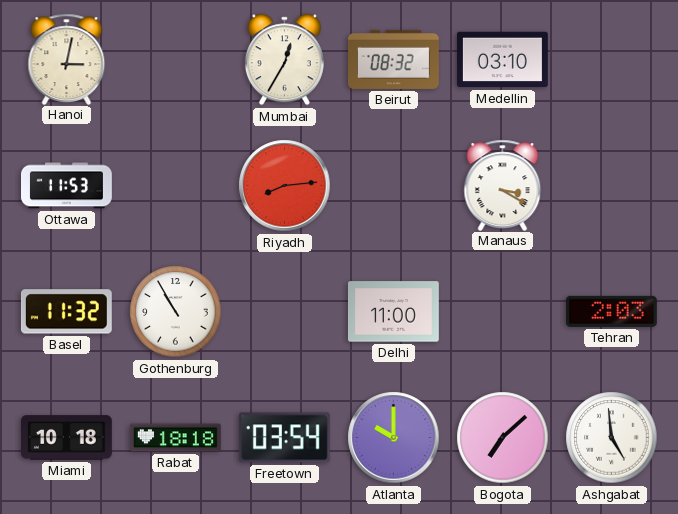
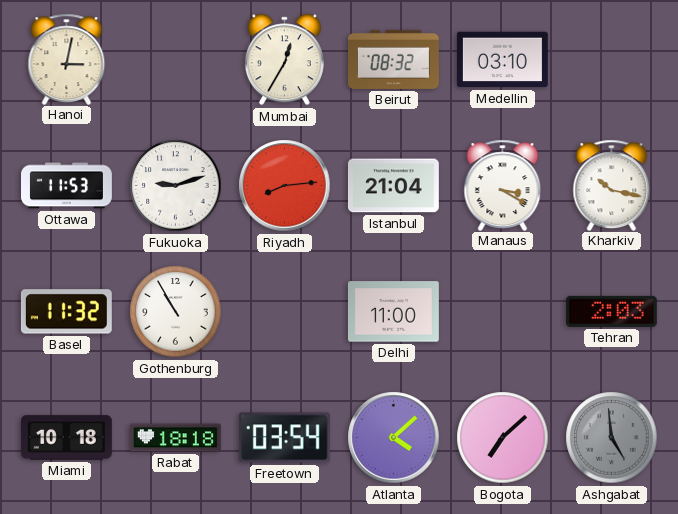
Fukuoka: none -> 9:12
Istanbul: none -> 21:04
Kharkiv: none -> 10:17
Atlanta: 10:00 -> 4:08
Ashgabat dial: white -> grey
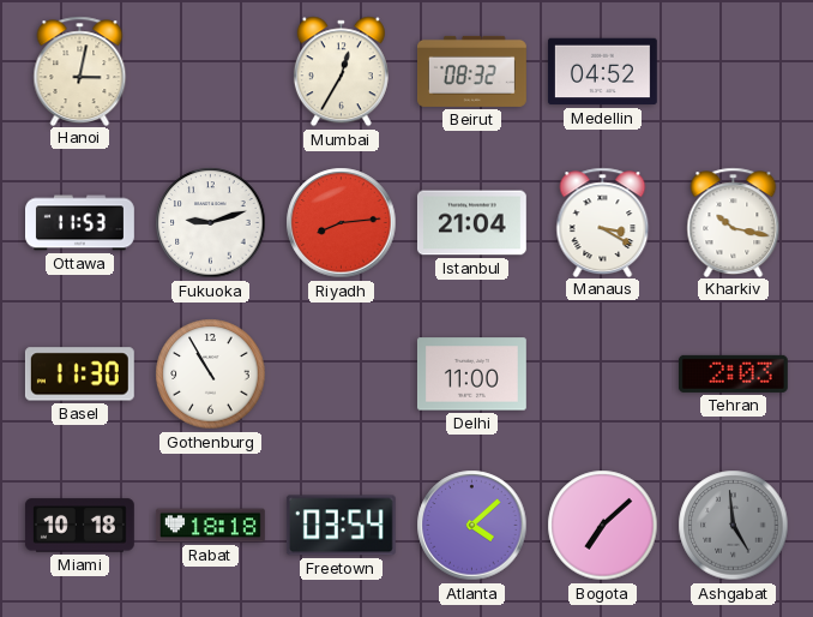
Medellin: 03:10 -> 04:52
Basel: 11:32 -> 11:30
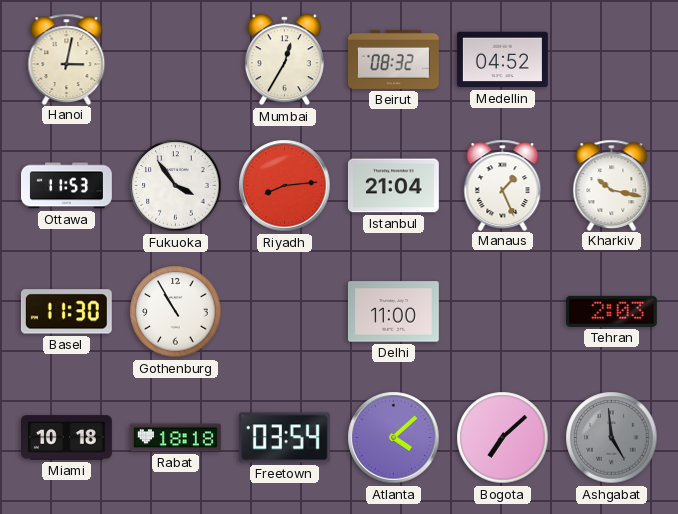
Fukuoka: 9:12 -> 3:54
Manaus: 3:20 -> 1:26
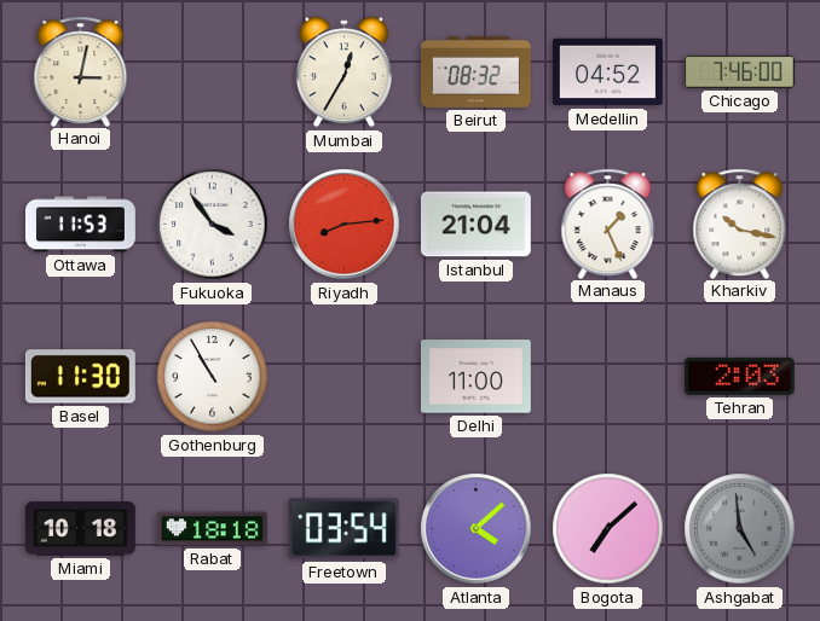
Chicago: none -> 7:46
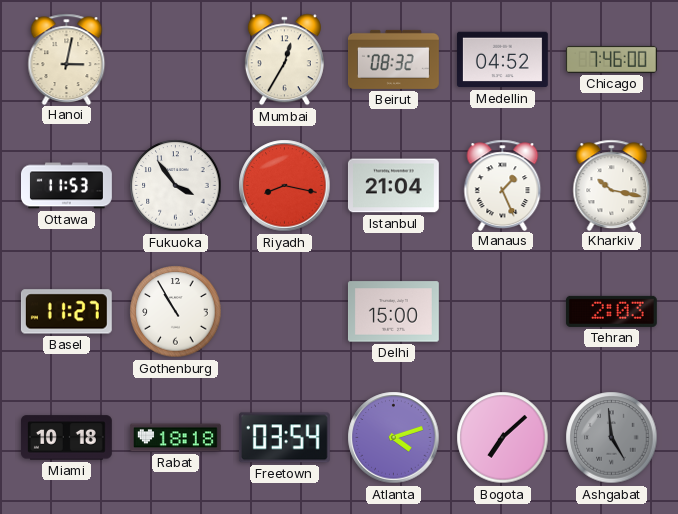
Riyadh: 8:14 -> 8:17
Basel: 11:30 -> 11:27
Delhi: 11:00 -> 15:00
Atlanta: 4:08 -> 4:12
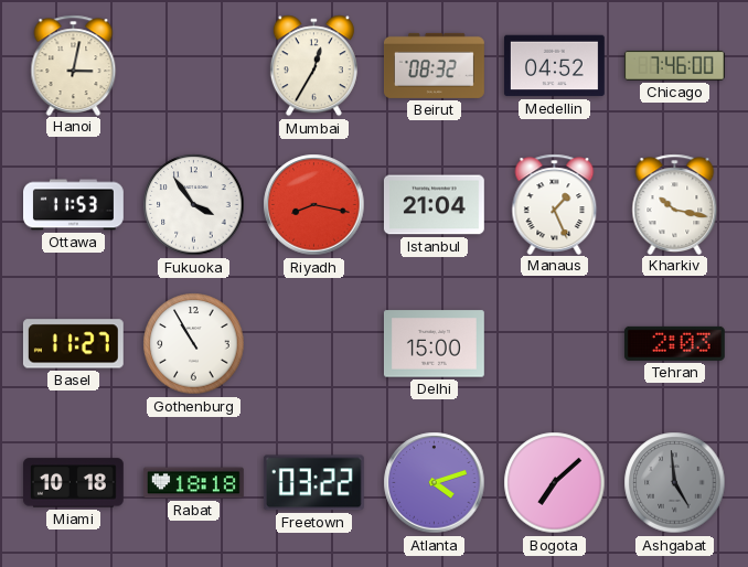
Freetown: 03:54 -> 03:22
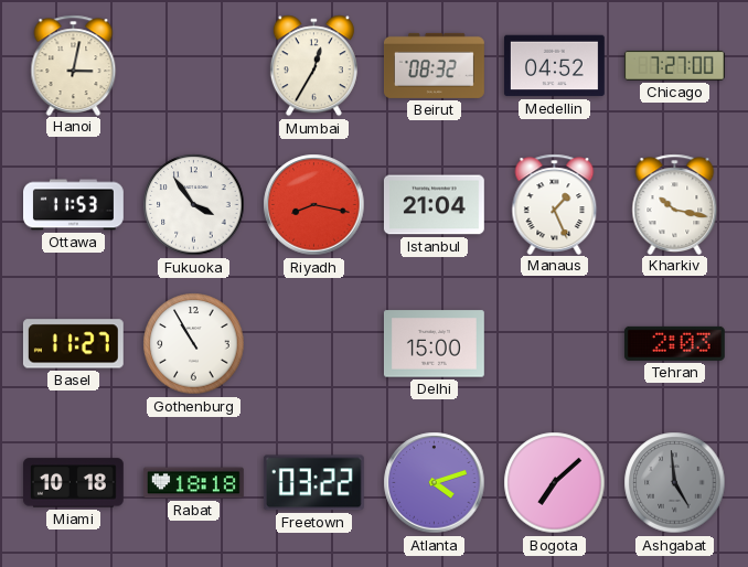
Chicago: 7:46 -> 7:27
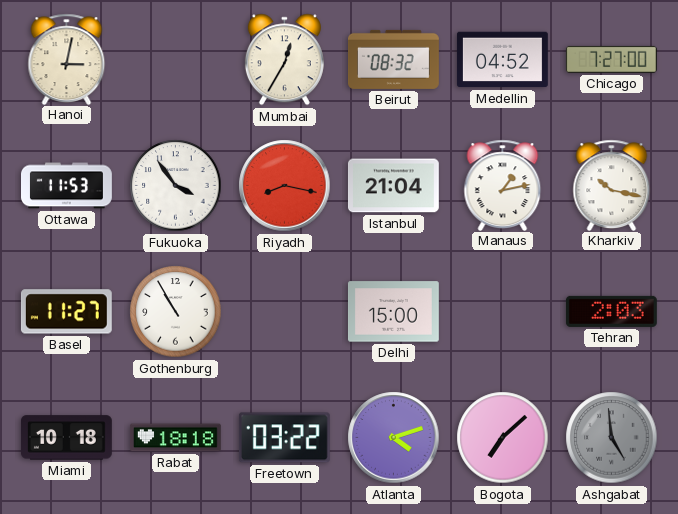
Manaus: 1:26 -> 1:13
